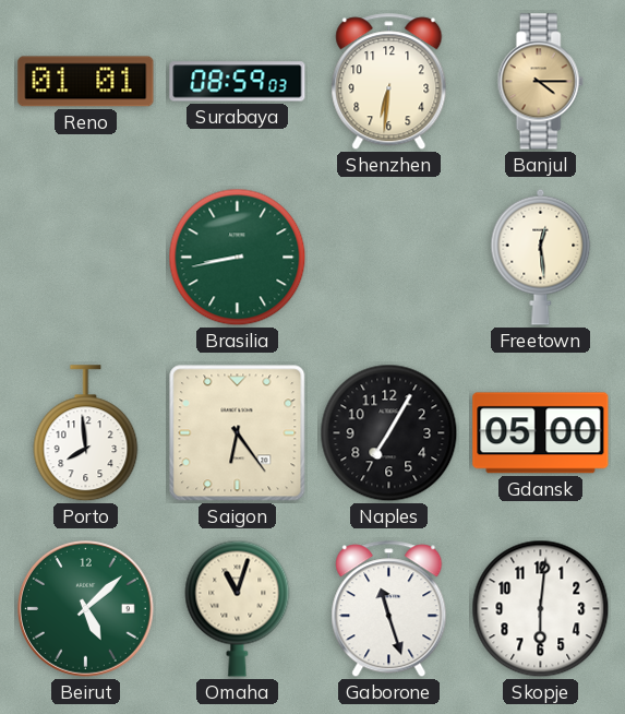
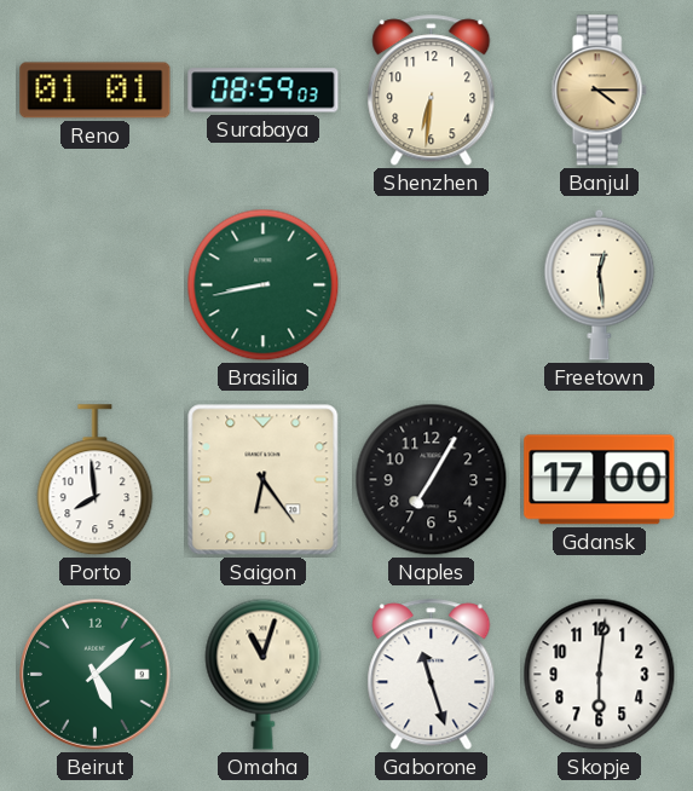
Gdansk: 05:00 -> 17:00
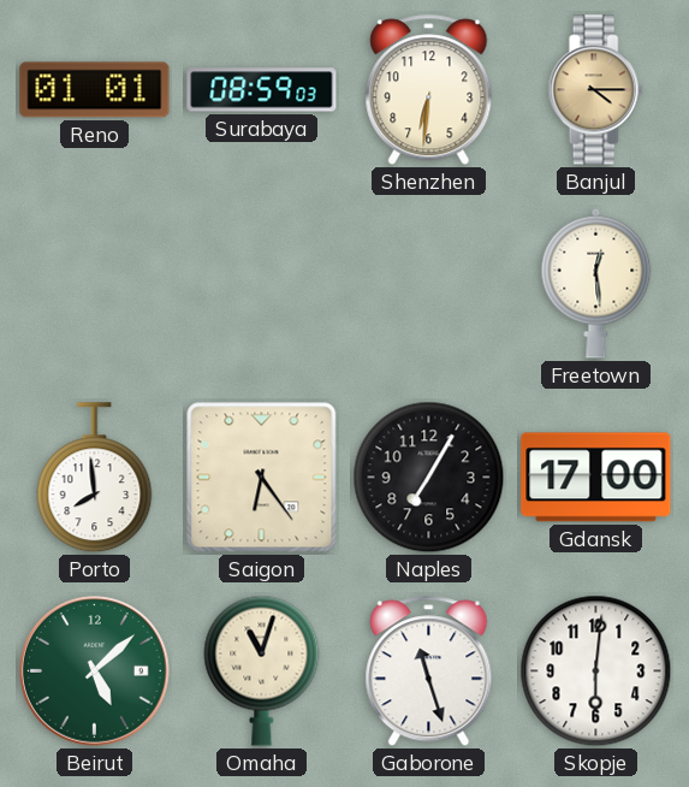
Brasilia: 8:43 -> none
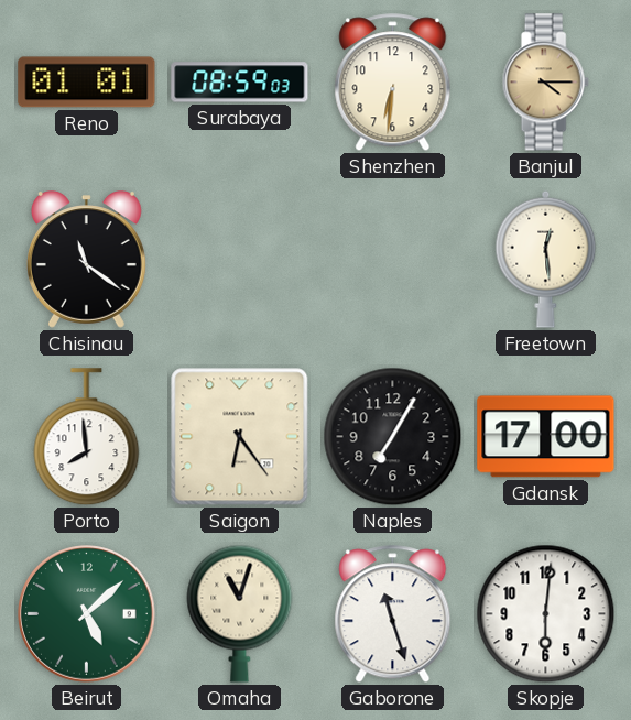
Chisinau: none -> 11:21
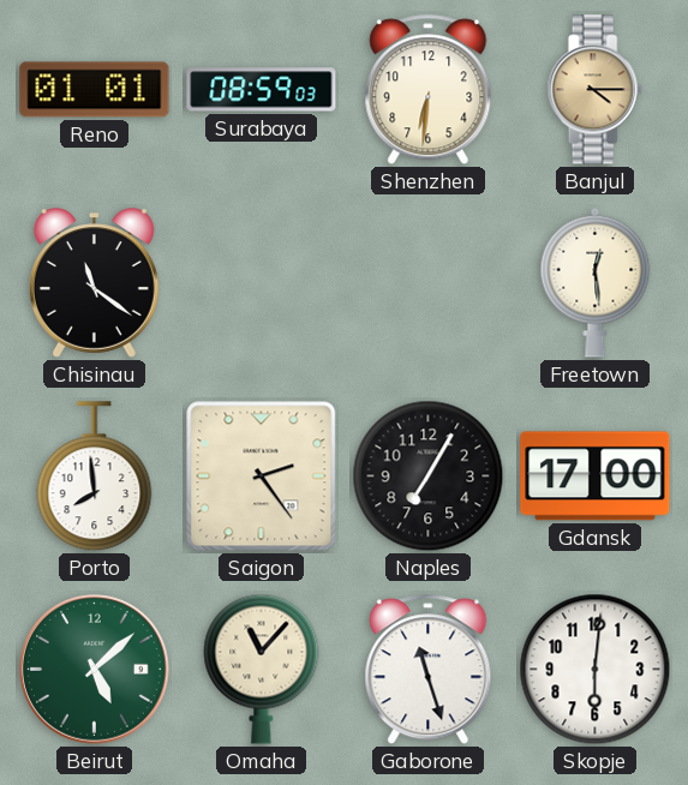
Saigon: 6:24 -> 2:24
Omaha: 11:03 -> 11:07
